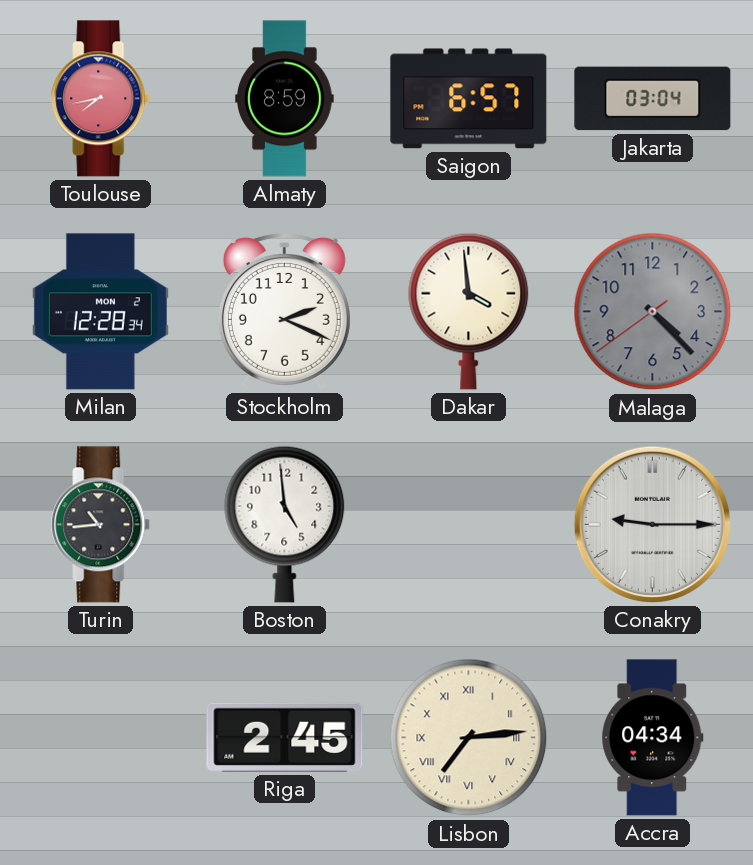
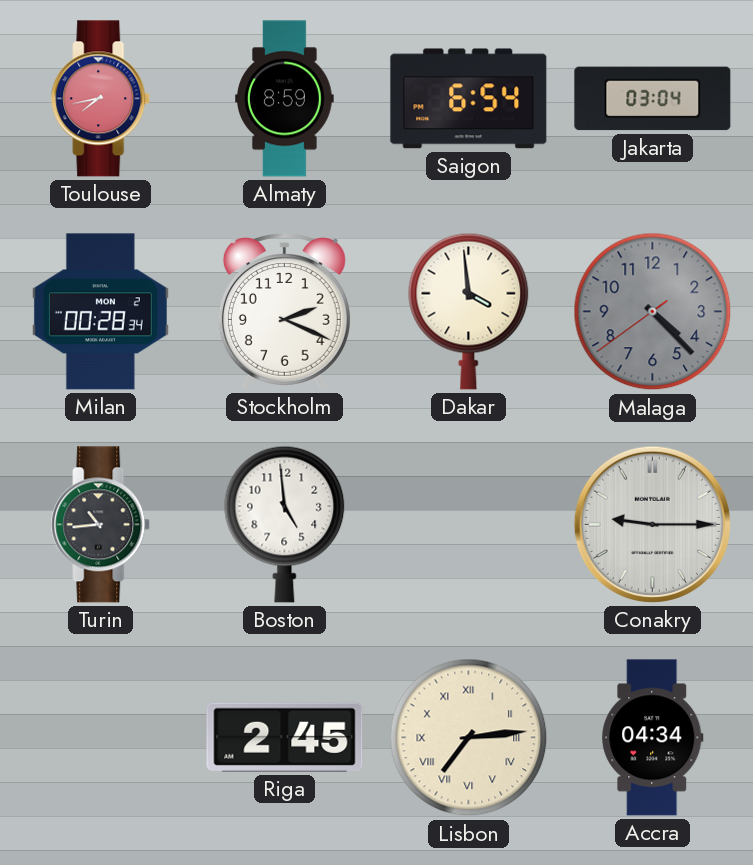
Saigon: 6:57 -> 6:54
Milan: 12:28 -> 00:28
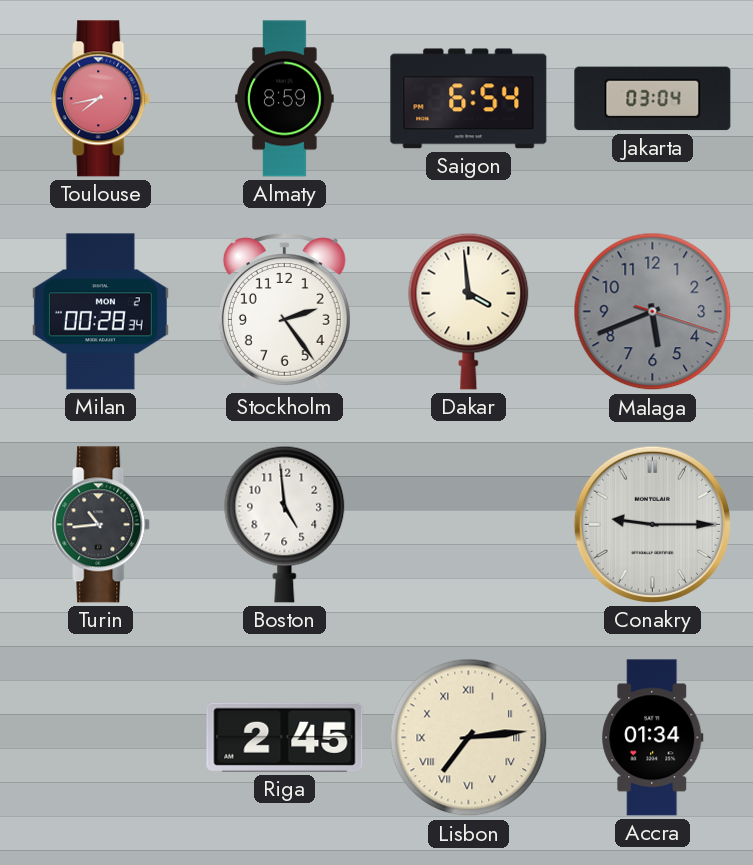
Stockholm: 2:19 -> 2:24
Malaga: 4:22 -> 5:41
Accra: 04:34 -> 01:34
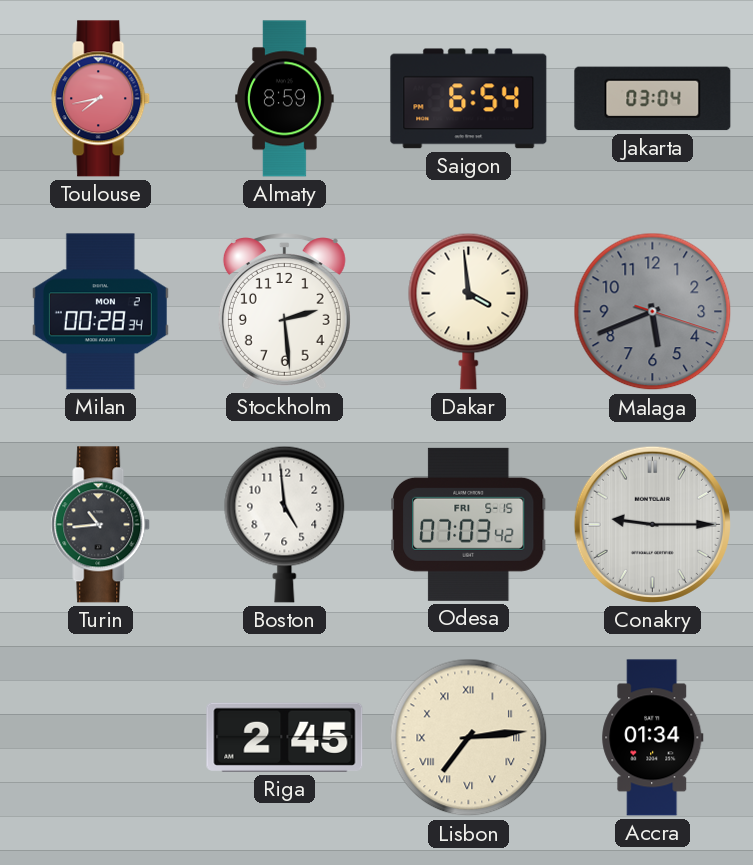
Stockholm: 2:24 -> 2:29
Odesa: none -> 07:03
